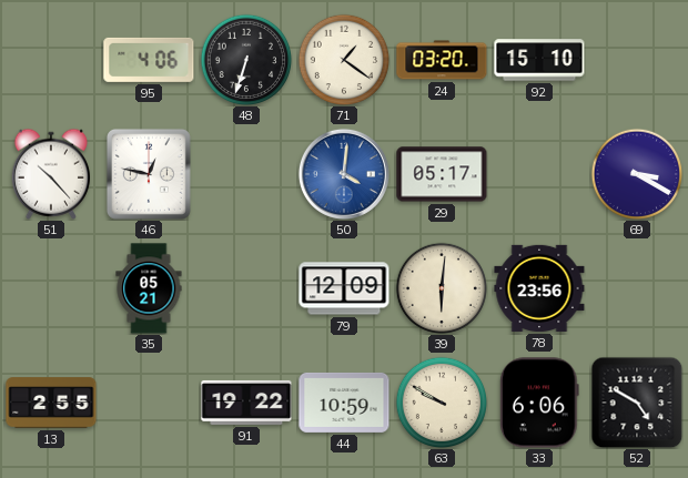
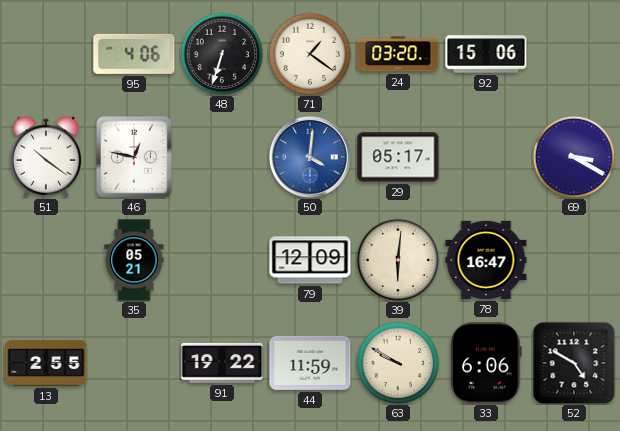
92: 15:10 -> 15:06
51: 10:23 -> 10:21
78: 23:56 -> 16:47
44: 10:59 -> 11:59
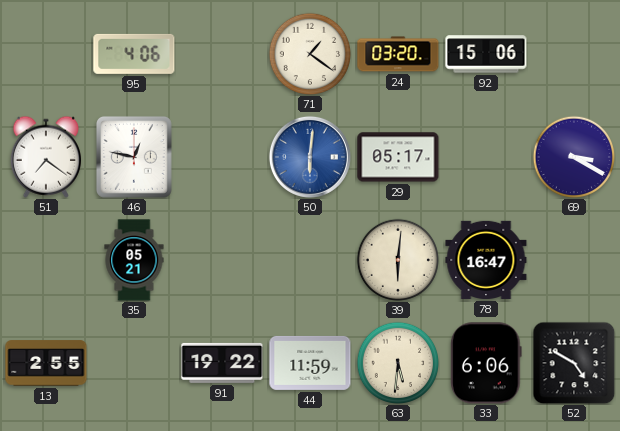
48: 6:33 -> none
51: 10:21 -> 7:21
50: 4:01 -> 6:01
79: 12:09 -> none
63: 9:50 -> 5:31
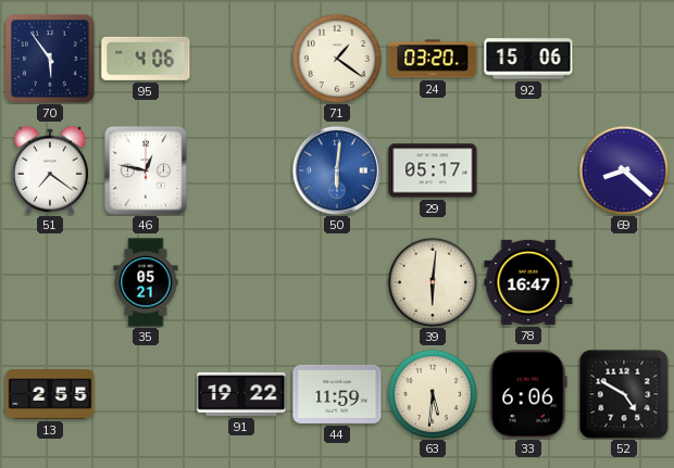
70: none -> 5:54
69: 3:20 -> 8:22
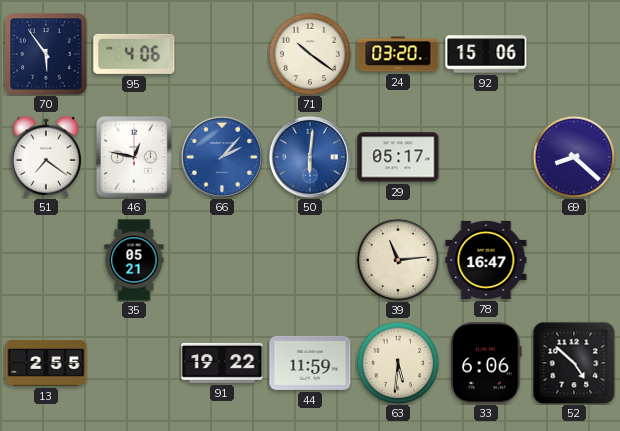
71: 1:21 -> 10:21
66: none -> 2:07
39: 6:01 -> 11:14
52: 4:50 -> 4:52
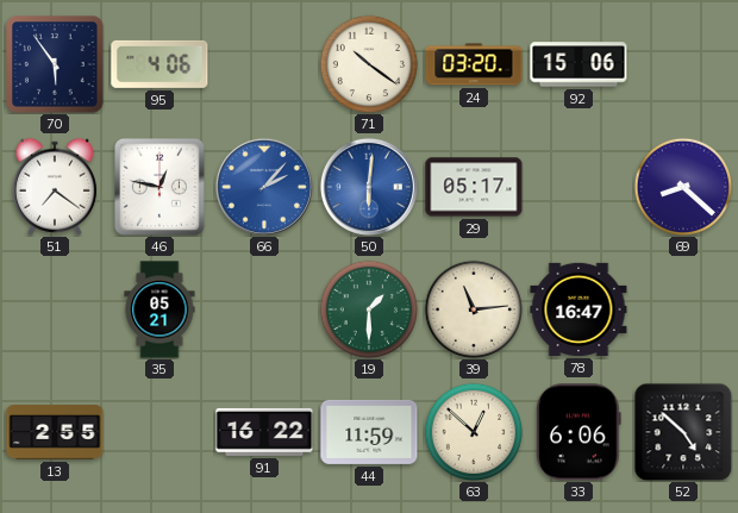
19: none -> 1:30
91: 19:22 -> 16:22
63: 5:31 -> 12:52
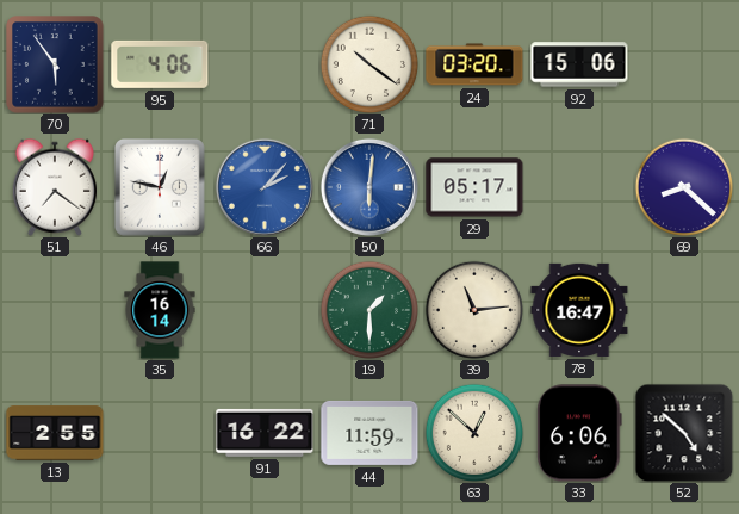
35: 05:21 -> 16:14
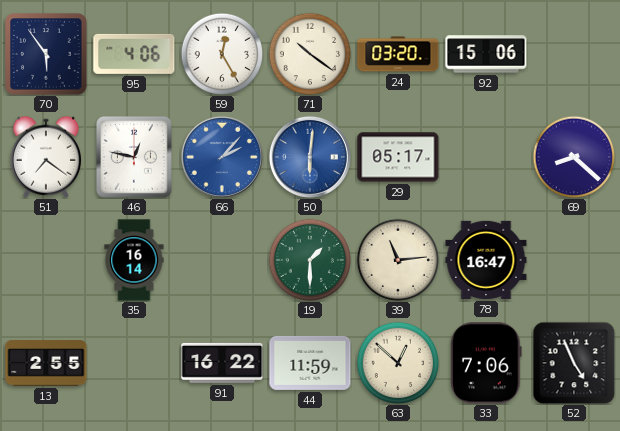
59: none -> 12:25
33: 6:06 -> 7:06
52: 4:52 -> 4:56
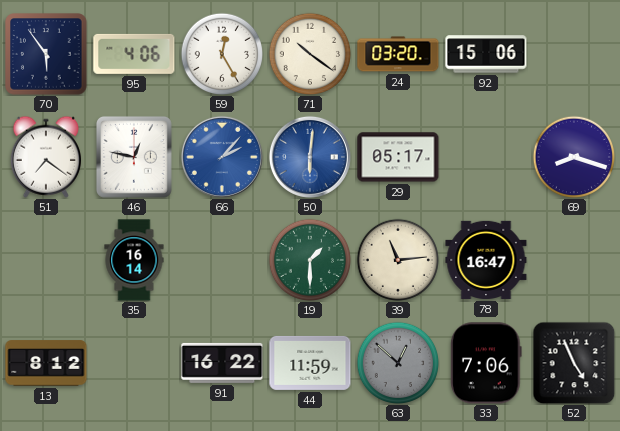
69: 8:22 -> 8:18
13: 2:55 -> 8:12
63 dial: cream -> grey
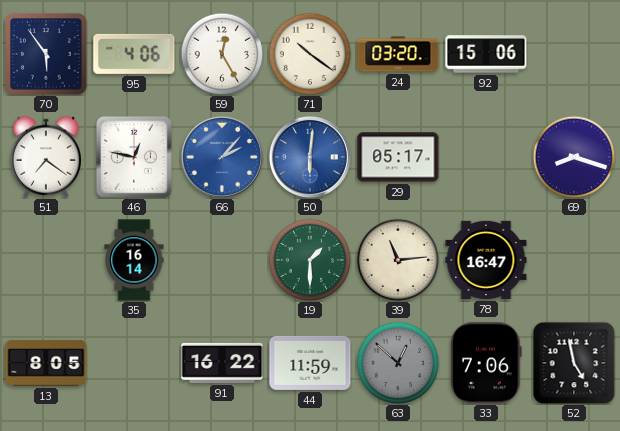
13: 8:12 -> 8:05
52: 4:56 -> 4:58
